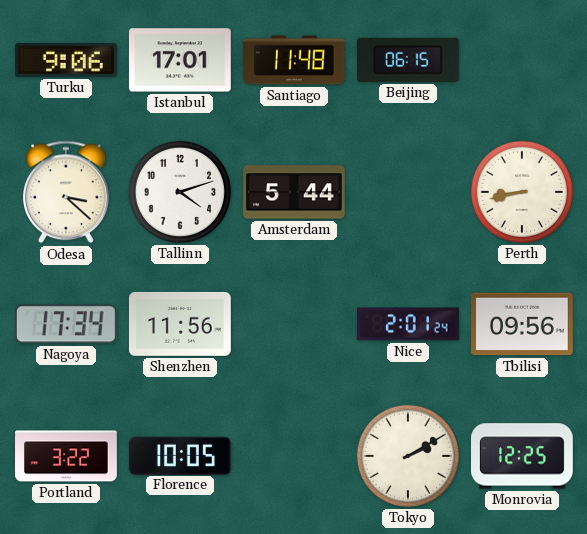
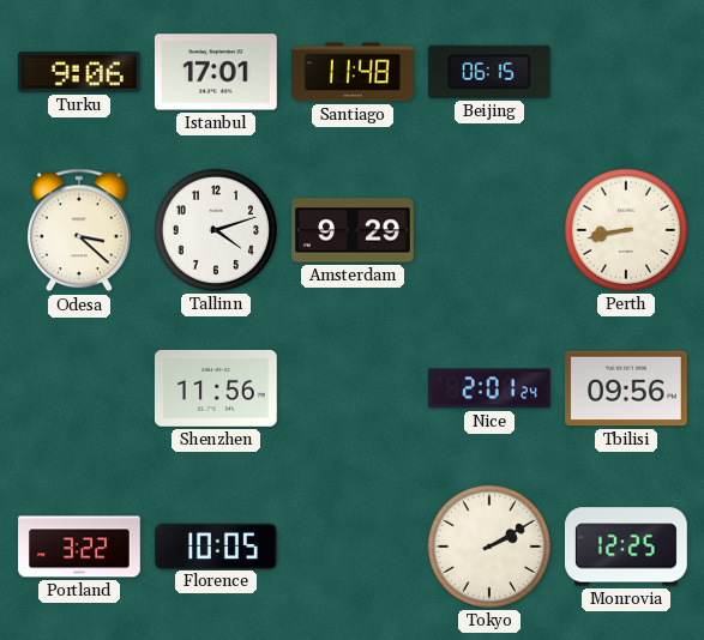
Amsterdam: 5:44 -> 9:29
Nagoya: 17:34 -> none
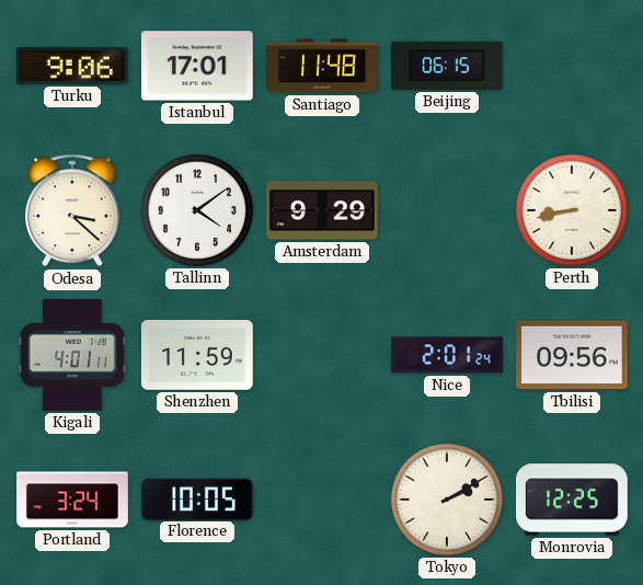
Tallinn: 4:12 -> 4:09
Kigali: none -> 4:01
Shenzhen: 11:56 -> 11:59
Portland: 3:22 -> 3:24
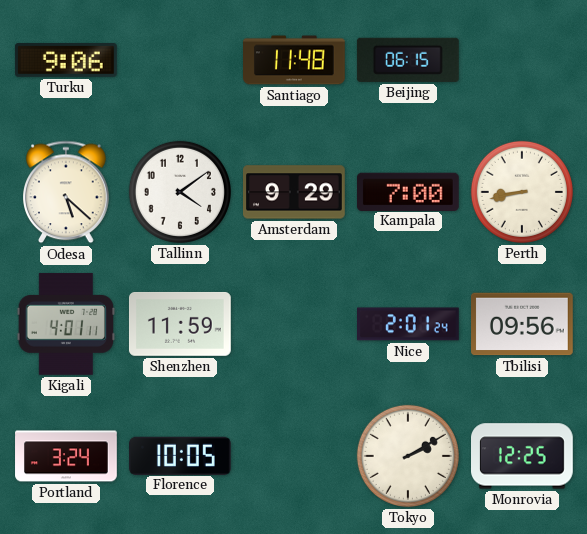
Istanbul: 17:01 -> none
Odesa: 3:22 -> 5:22
Kampala: none -> 7:00
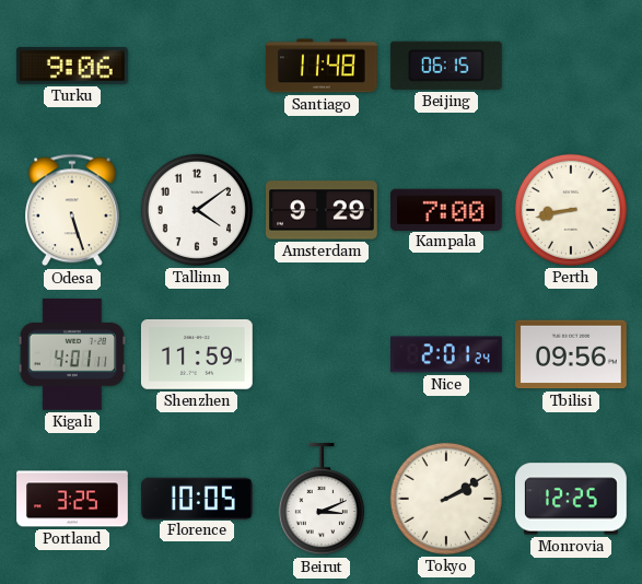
Odesa: 5:22 -> 5:27
Portland: 3:24 -> 3:25
Beirut: none -> 3:11
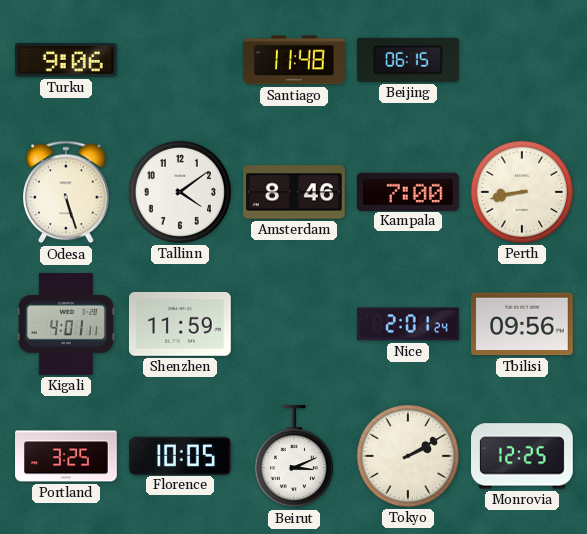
Amsterdam: 9:29 -> 8:46
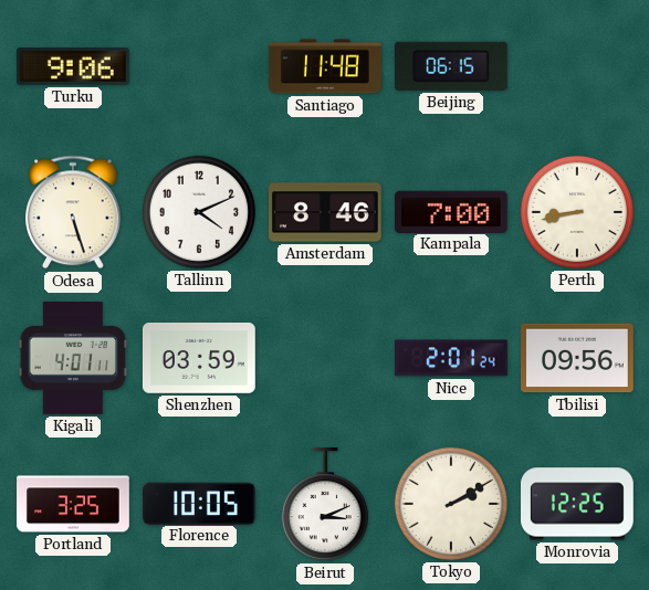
Tallinn: 4:09 -> 4:11
Shenzhen: 11:59 -> 03:59
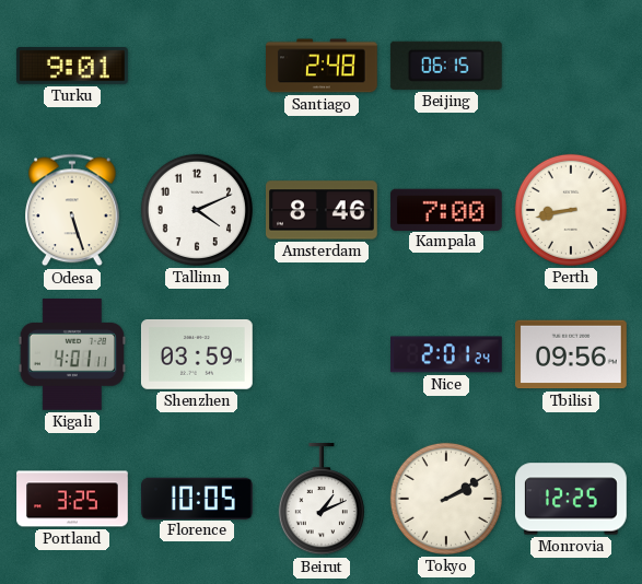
Turku: 9:06 -> 9:01
Santiago: 11:48 -> 2:48
Beirut: 3:11 -> 1:11
